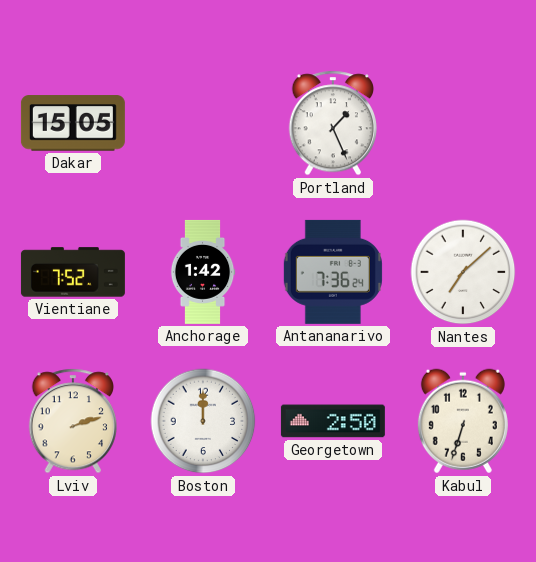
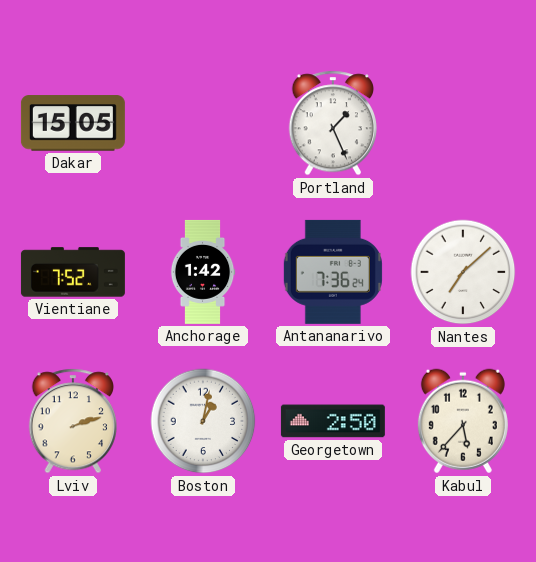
Boston: 12:00 -> 1:02
Kabul: 6:33 -> 5:37
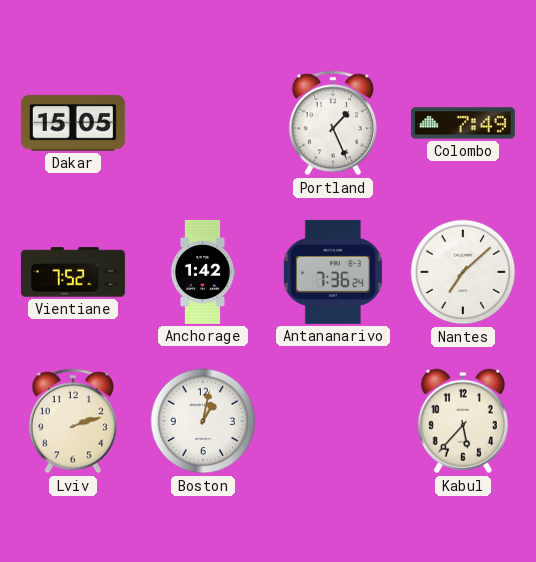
Colombo: none -> 7:49
Georgetown: 2:50 -> none
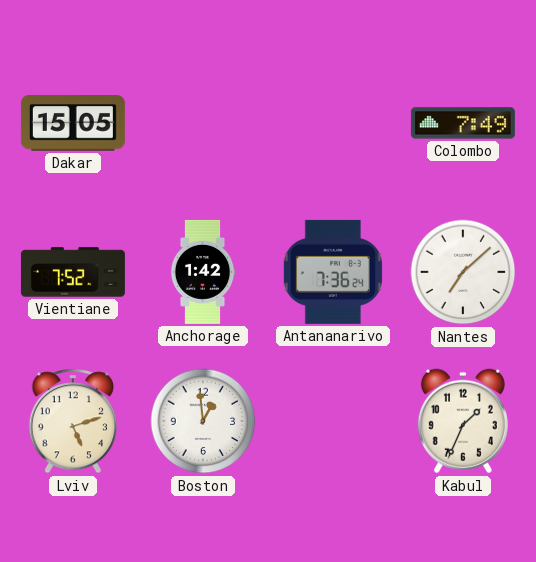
Portland: 1:26 -> none
Lviv: 2:12 -> 5:12
Boston: 1:02 -> 12:59
Kabul: 5:37 -> 1:34
